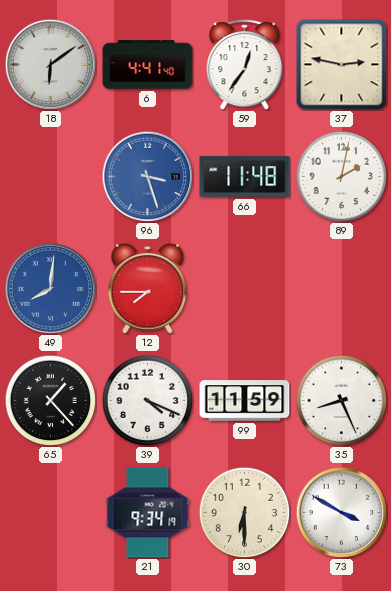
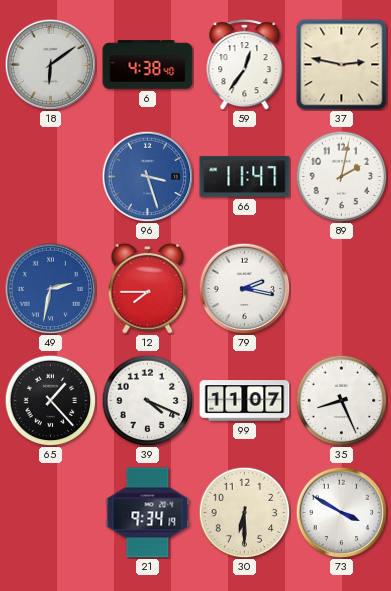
6: 4:41 -> 4:38
66: 11:48 -> 11:47
49: 8:01 -> 2:32
79: none -> 2:17
99: 11:59 -> 11:07
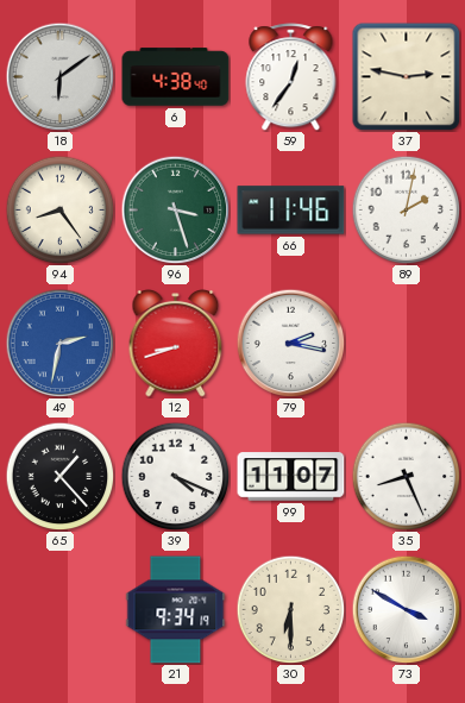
94: none -> 8:24
96 dial: blue -> green
66: 11:47 -> 11:46
12: 7:45 -> 8:42
